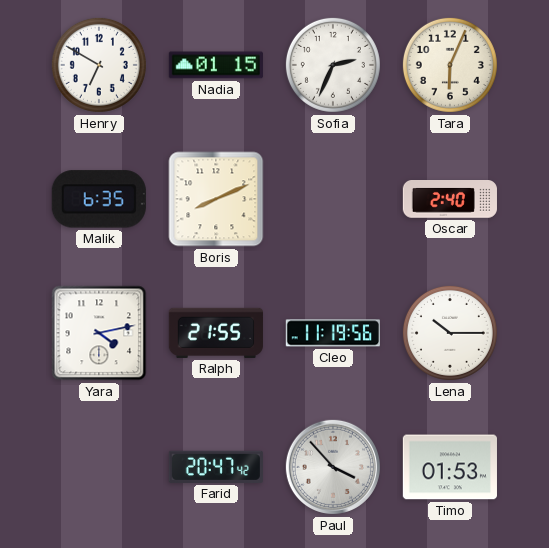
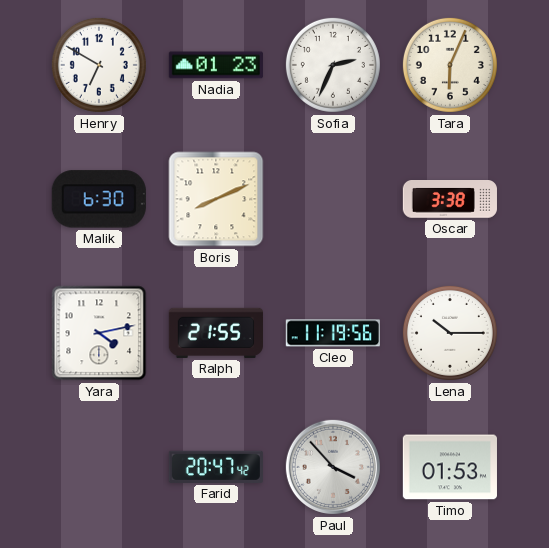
Nadia: 01:15 -> 01:23
Malik: 6:35 -> 6:30
Oscar: 2:40 -> 3:38
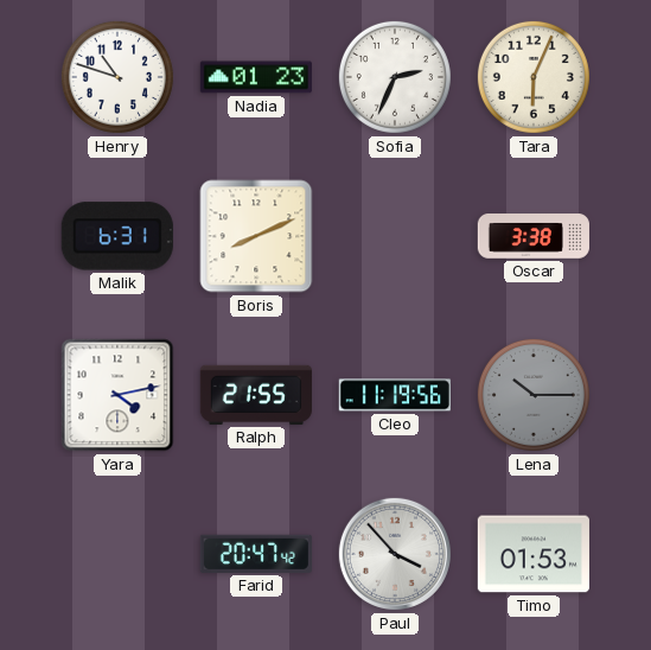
Henry: 6:50 -> 10:48
Malik: 6:30 -> 6:31
Lena dial: white -> grey
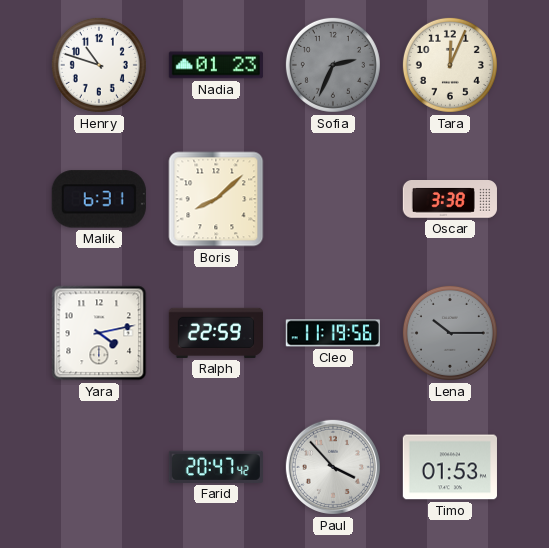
Sofia dial: white -> grey
Tara: 6:04 -> 12:04
Boris: 8:11 -> 8:08
Ralph: 21:55 -> 22:59
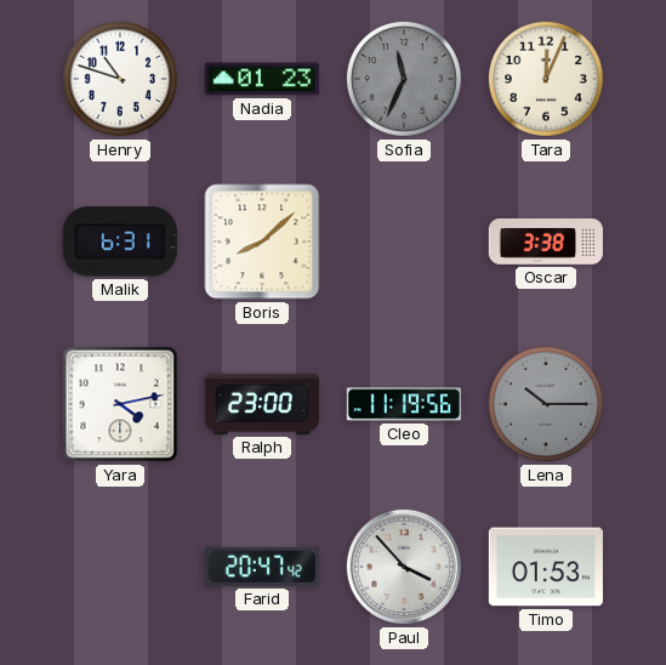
Sofia: 2:34 -> 11:34
Ralph: 22:59 -> 23:00
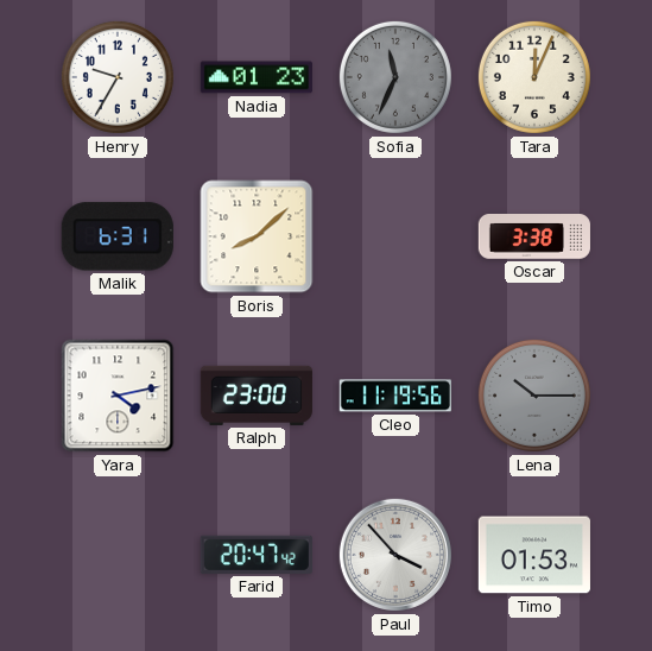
Henry: 10:48 -> 9:35
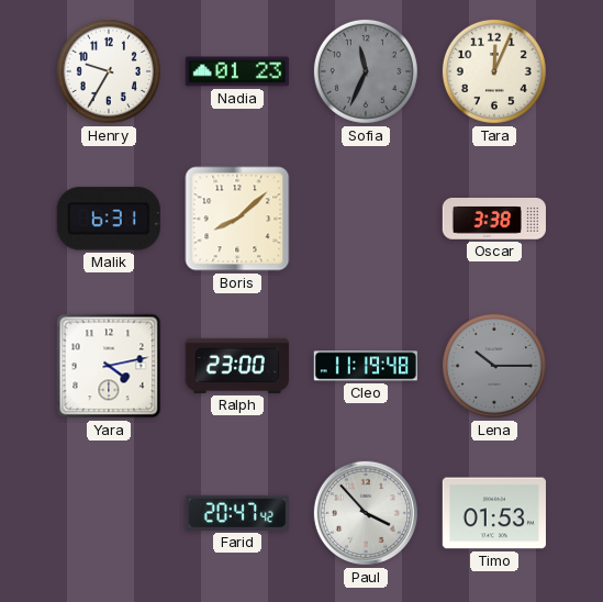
Cleo: 11:19:56 -> 11:19:48
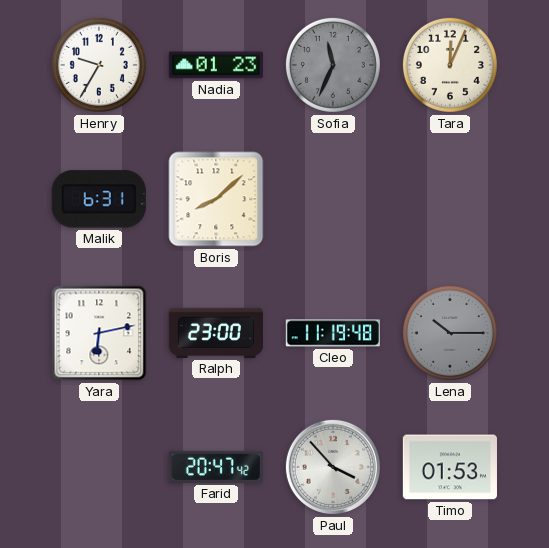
Oscar: 3:38 -> none
Yara: 4:13 -> 6:13
